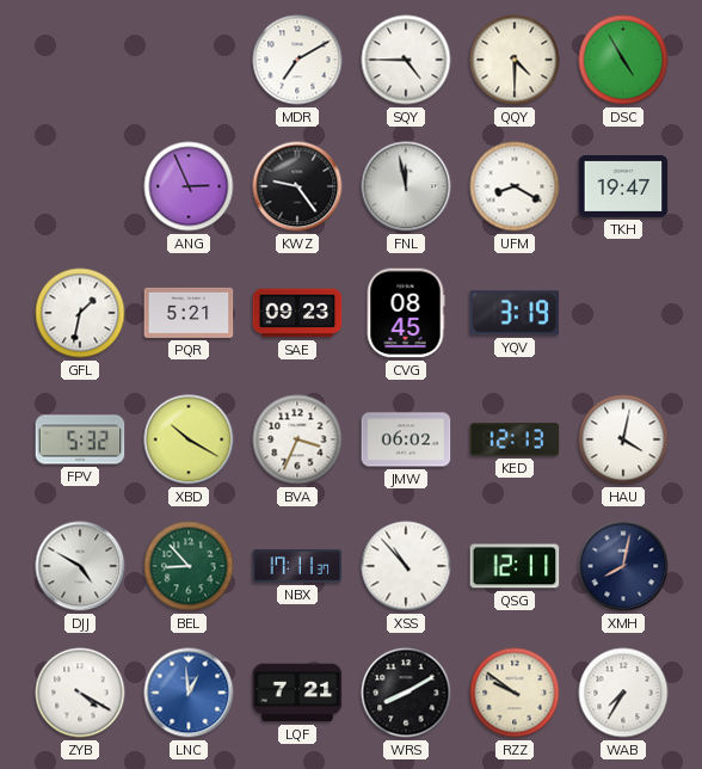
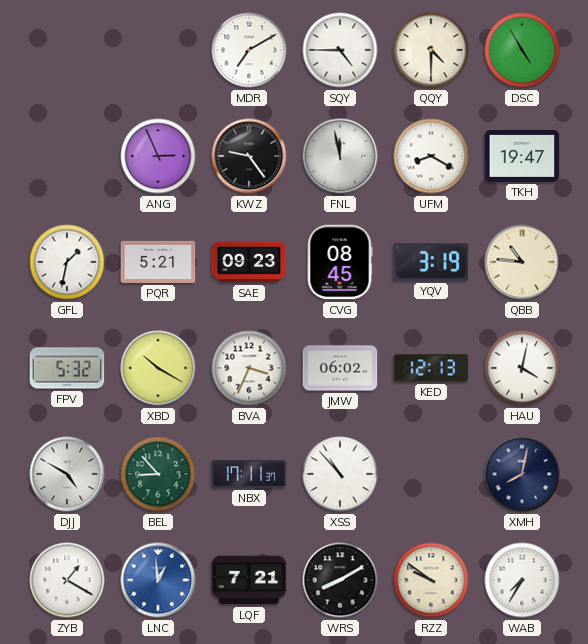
QBB: none -> 10:46
QSG: 12:11 -> none
ZYB: 4:20 -> 1:20
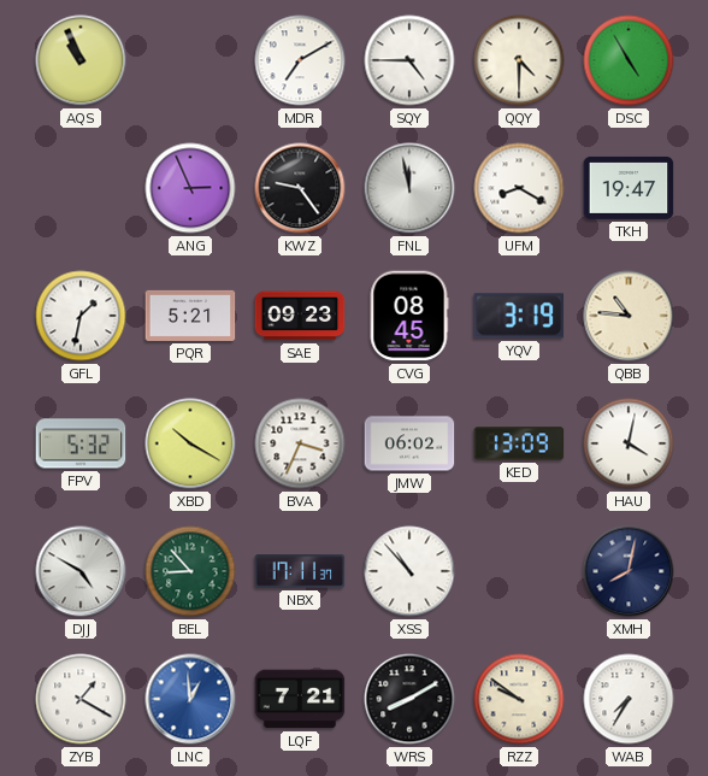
AQS: none -> 10:56
KED: 12:13 -> 13:09
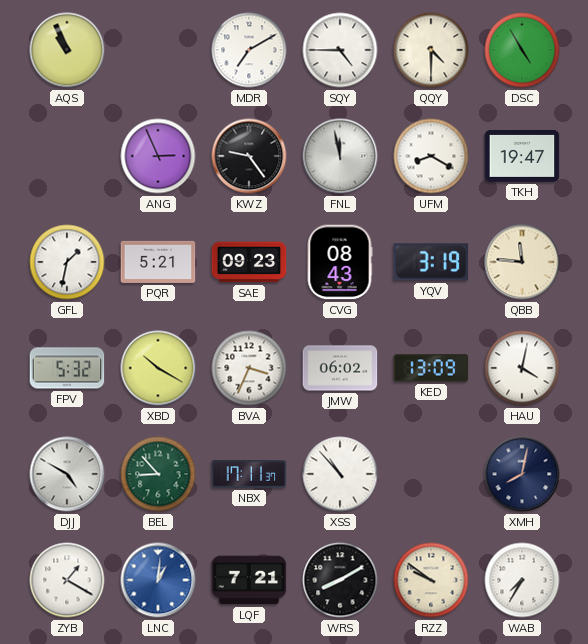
CVG: 08:45 -> 08:43
QBB: 10:46 -> 11:46
LNC: 12:59 -> 1:01
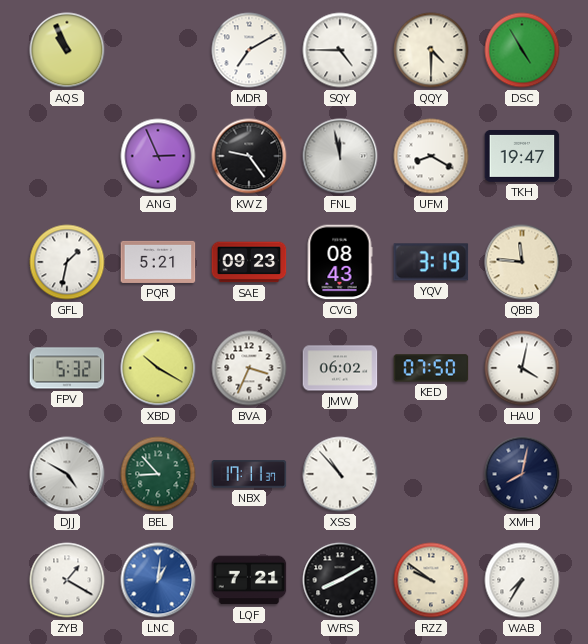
KED: 13:09 -> 07:50
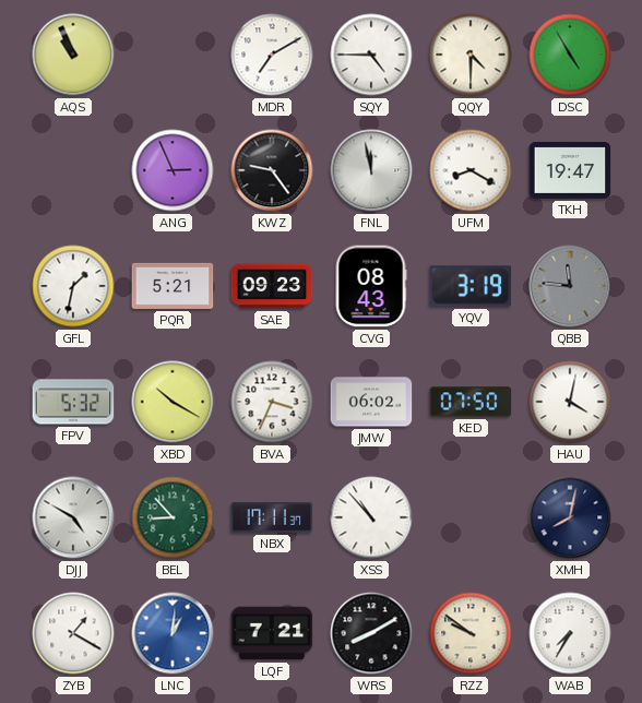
QBB dial: cream -> grey
